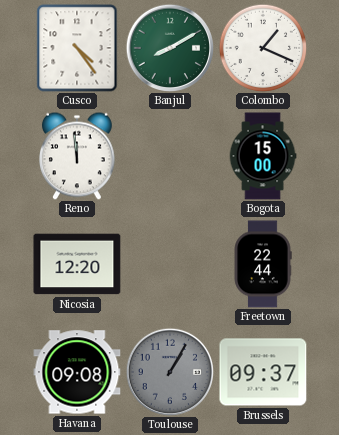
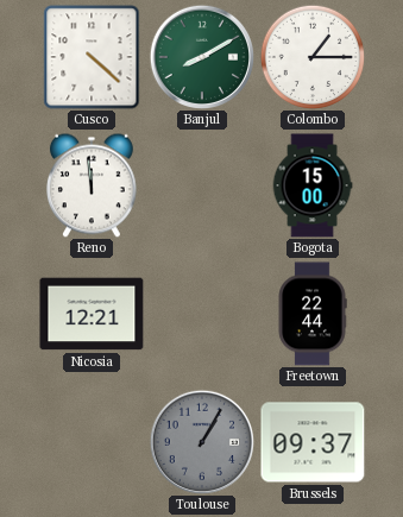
Cusco: 4:24 -> 4:22
Colombo: 1:19 -> 1:15
Nicosia: 12:20 -> 12:21
Havana: 09:08 -> none
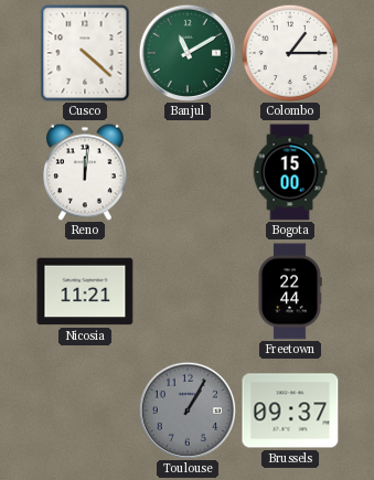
Banjul: 8:10 -> 11:10
Reno: 11:59 -> 12:01
Nicosia: 12:21 -> 11:21
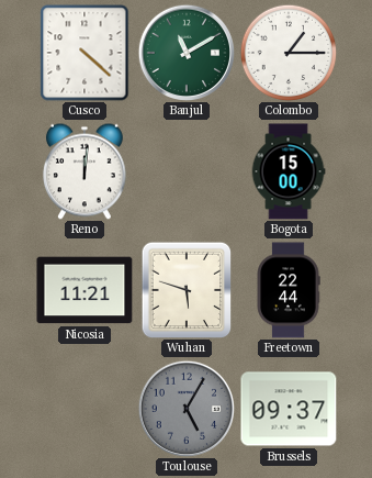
Wuhan: none -> 5:48
Toulouse: 1:05 -> 5:05
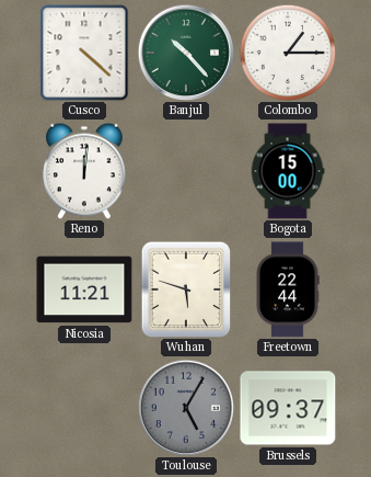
Banjul: 11:10 -> 10:23
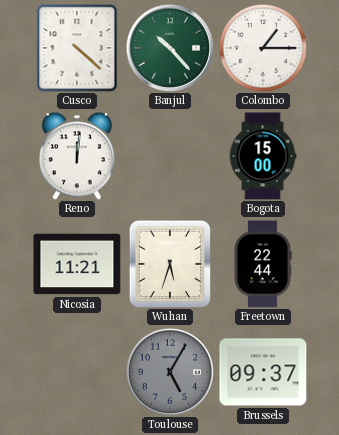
Wuhan: 5:48 -> 5:33
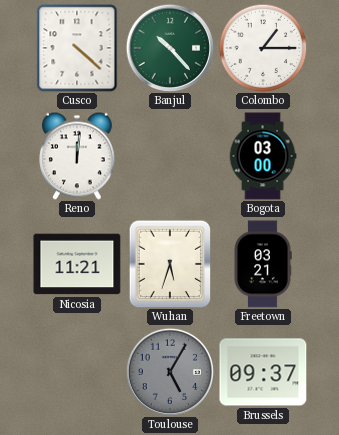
Bogota: 15:00 -> 03:00
Freetown: 22:44 -> 03:21
